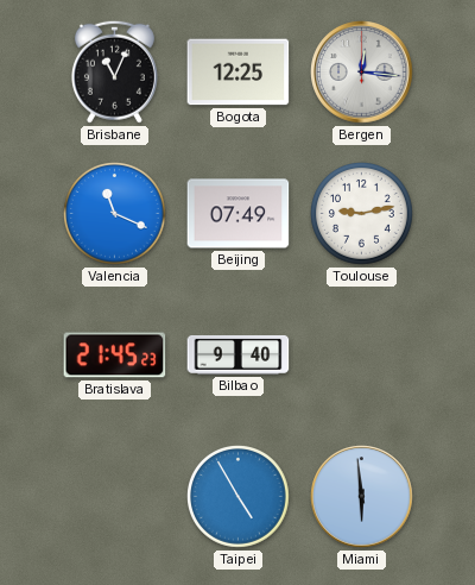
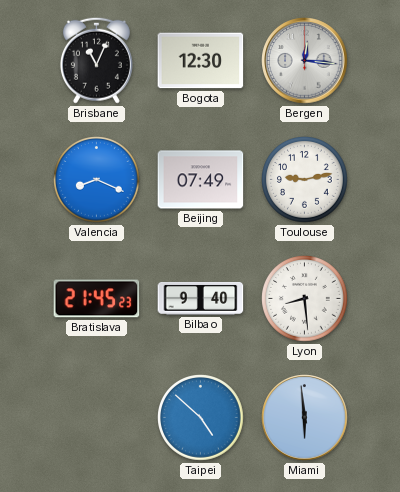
Bogota: 12:25 -> 12:30
Valencia: 11:19 -> 8:19
Lyon: none -> 8:29
Taipei: 4:55 -> 4:52
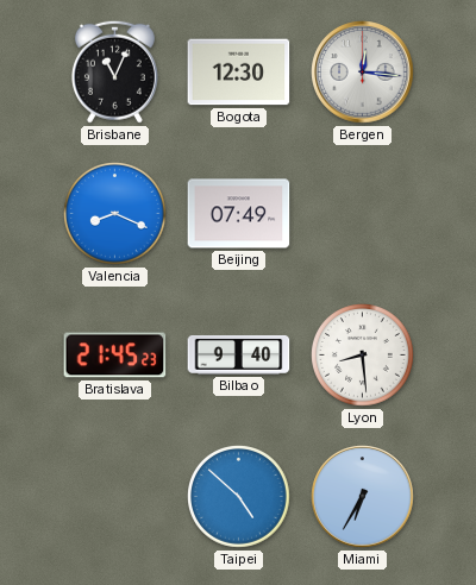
Toulouse: 9:13 -> none
Miami: 5:59 -> 6:35
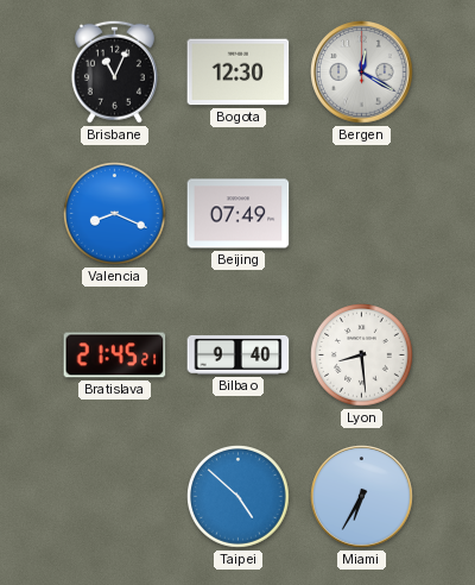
Bergen: 12:16 -> 12:20
Bratislava: 21:45:23 -> 21:45:21
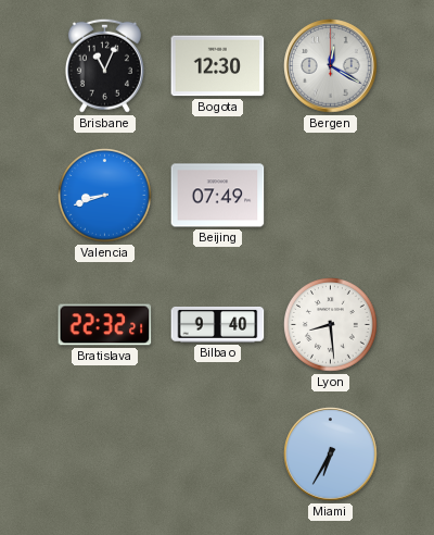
Valencia: 8:19 -> 8:42
Bratislava: 21:45 -> 22:32
Taipei: 4:52 -> none
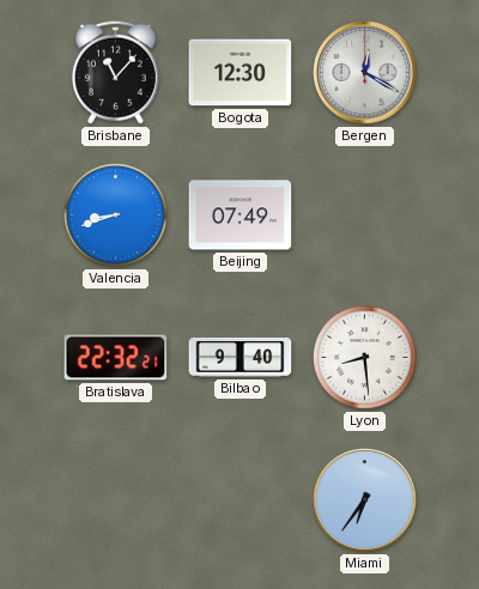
Brisbane: 11:04 -> 11:07
Miami: 6:35 -> 6:36
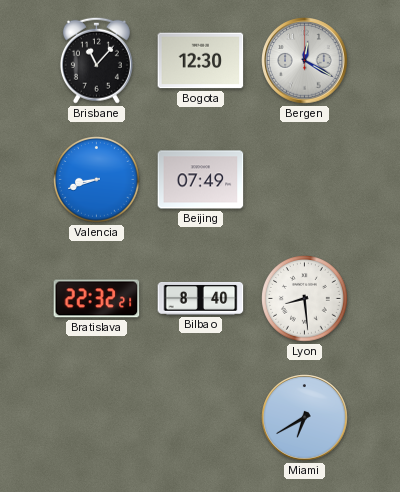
Bilbao: 9:40 -> 8:40
Miami: 6:36 -> 6:40
